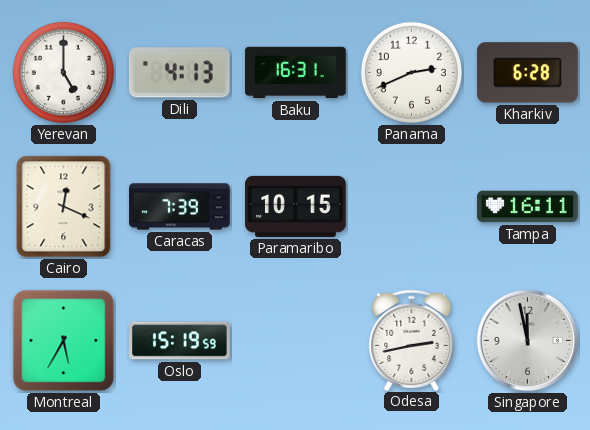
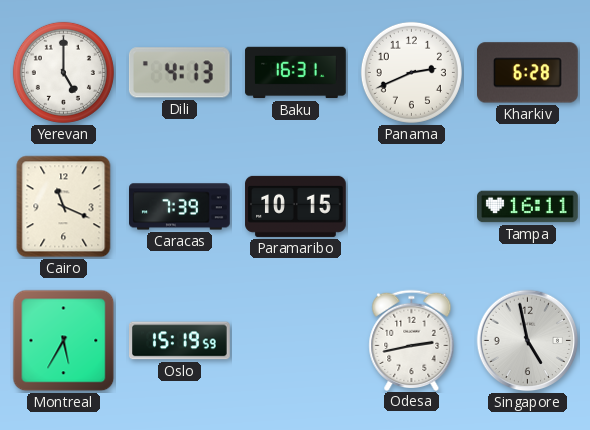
Cairo: 12:19 -> 11:19
Singapore: 11:58 -> 4:58
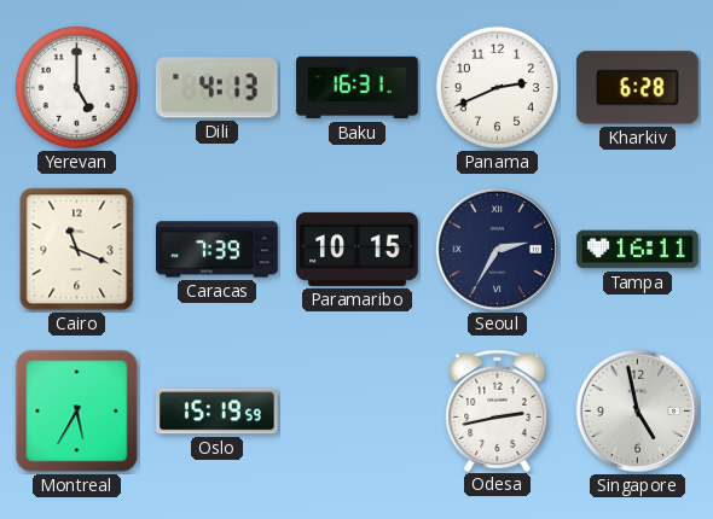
Seoul: none -> 2:35
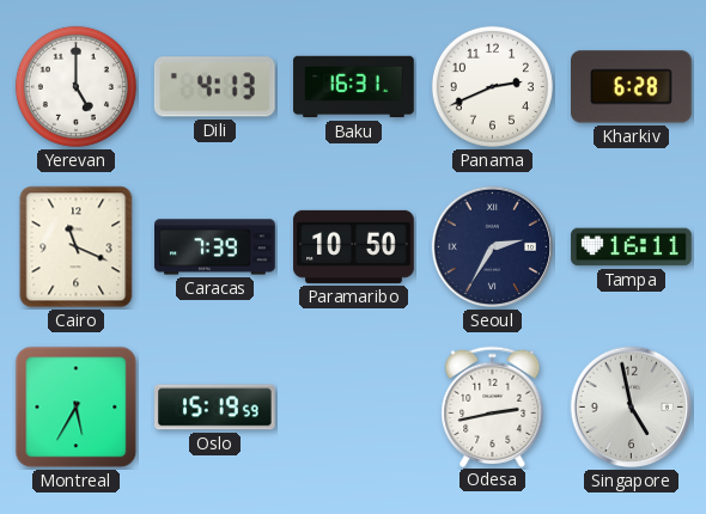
Paramaribo: 10:15 -> 10:50
